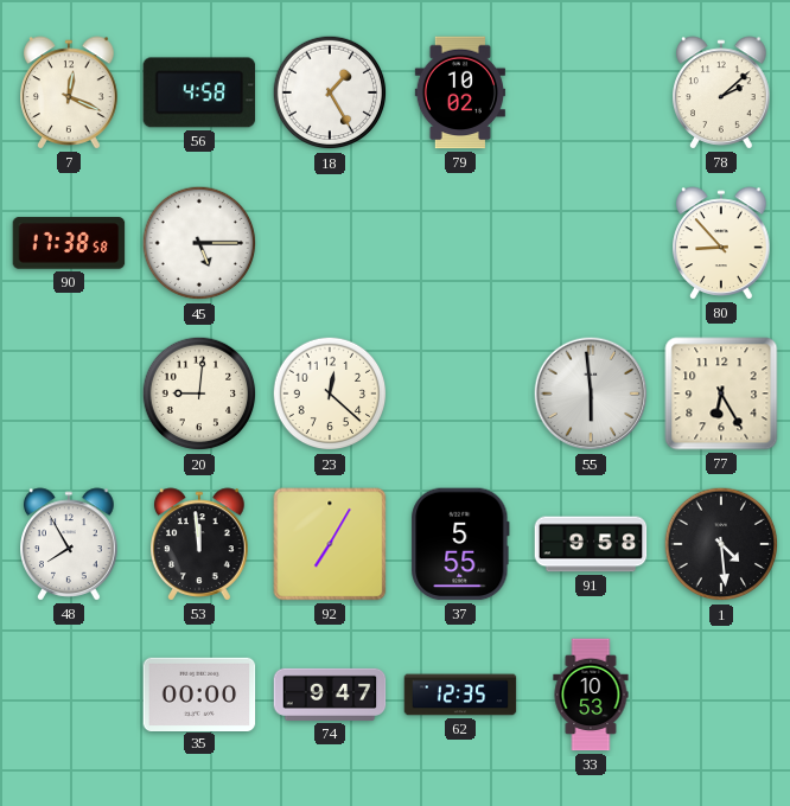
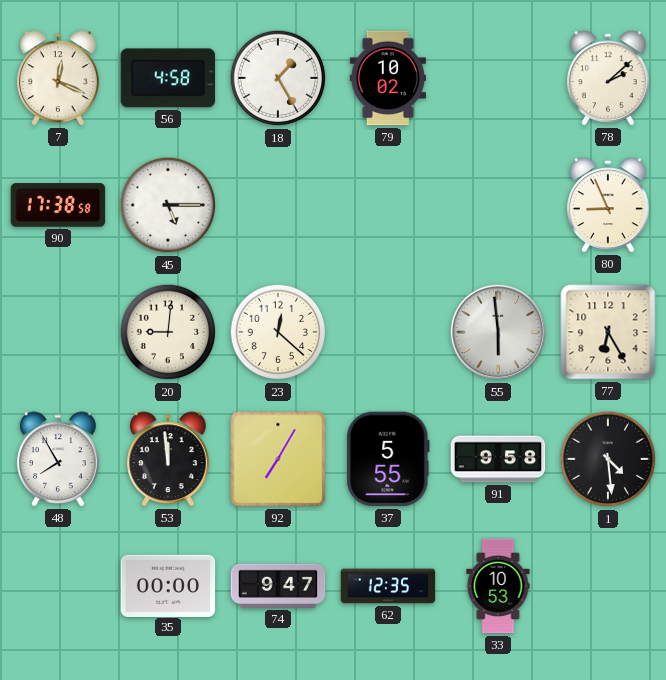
80: 8:53 -> 8:56
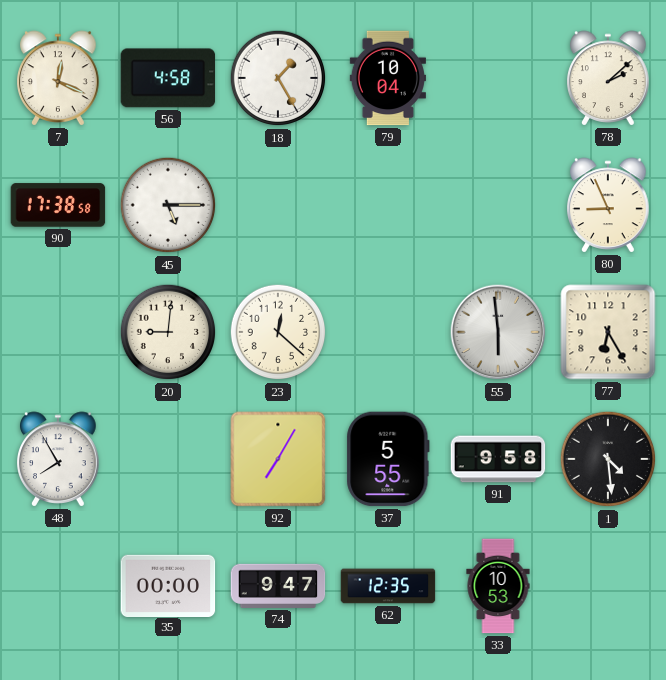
79: 10:02 -> 10:04
53: 11:59 -> none
